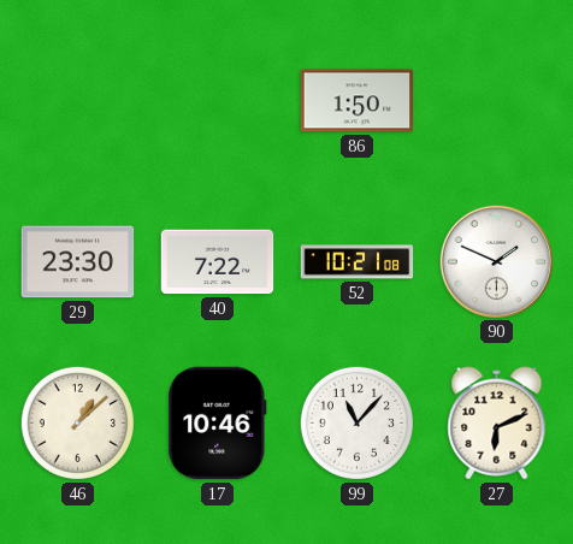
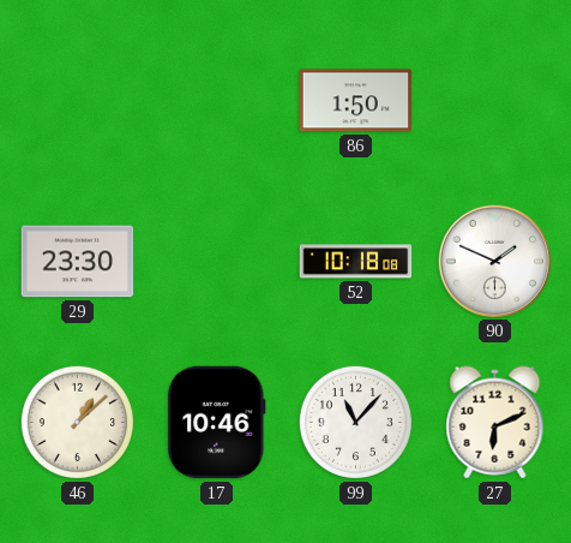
40: 7:22 -> none
52: 10:21 -> 10:18
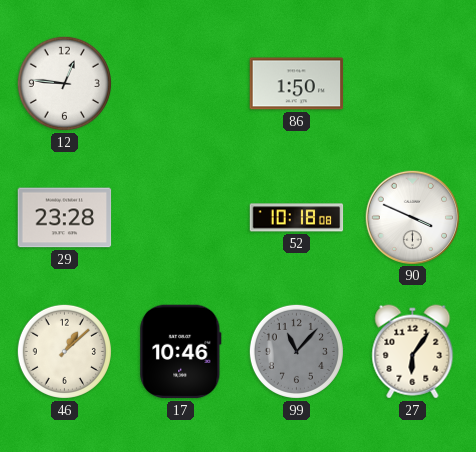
12: none -> 12:46
29: 23:30 -> 23:28
90: 1:49 -> 3:49
99 dial: white -> grey
27: 6:11 -> 6:06
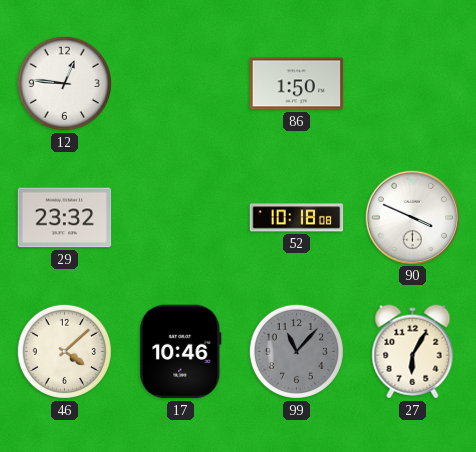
29: 23:28 -> 23:32
46: 1:08 -> 4:08
27: 6:06 -> 6:05
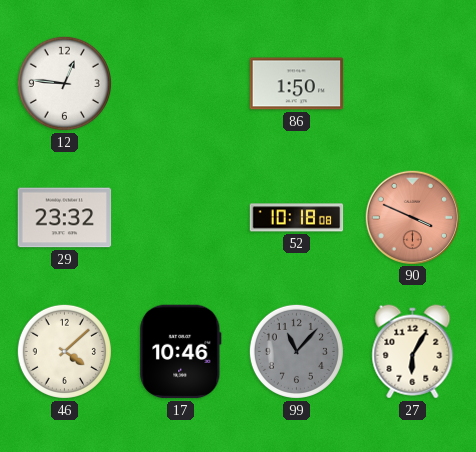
90 dial: white -> salmon
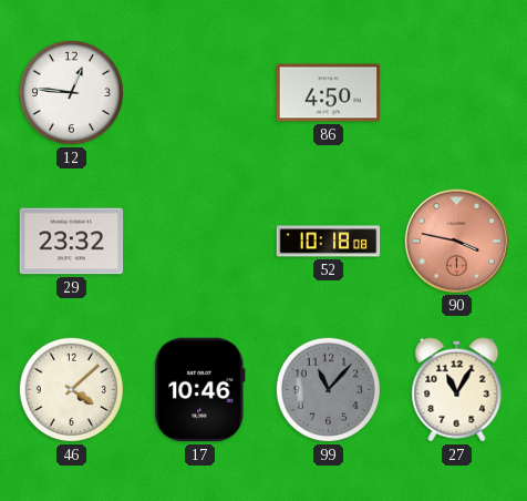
86: 1:50 -> 4:50
90: 3:49 -> 3:47
27: 6:05 -> 11:05
